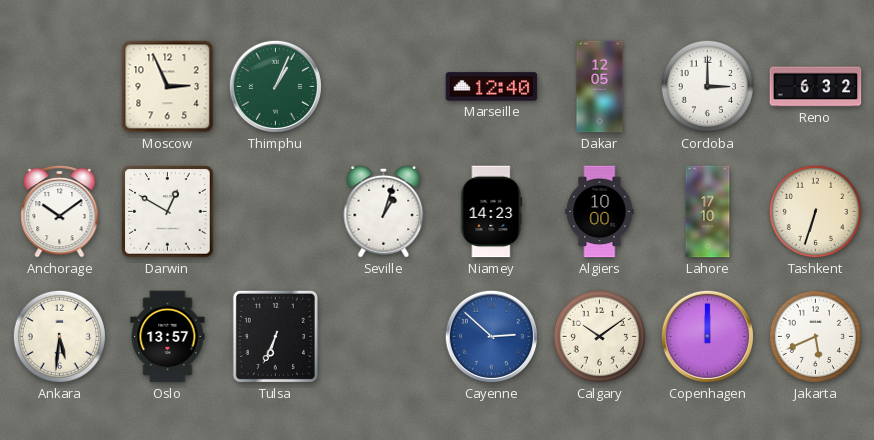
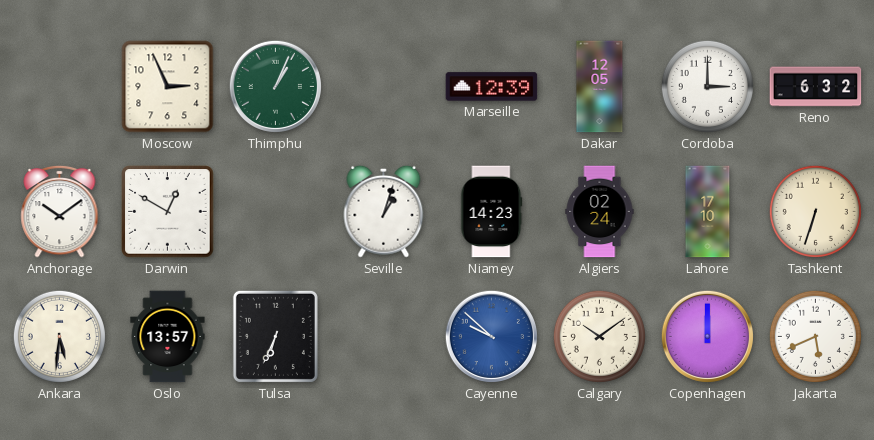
Marseille: 12:40 -> 12:39
Algiers: 10:00 -> 02:24
Cayenne: 2:52 -> 9:52
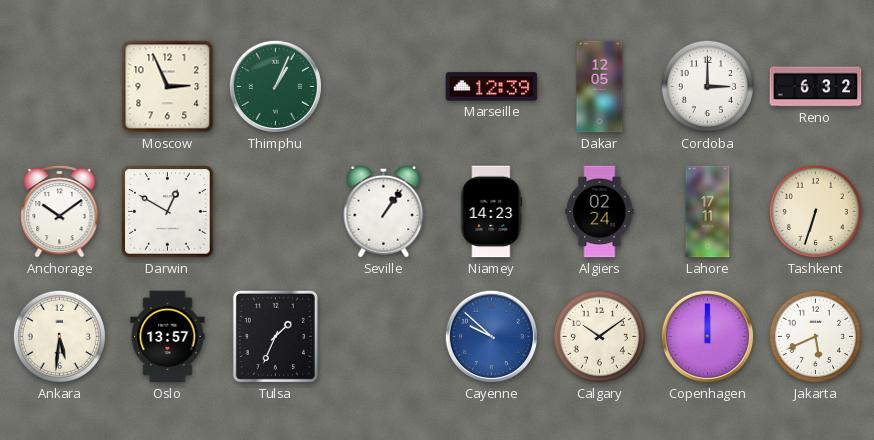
Seville: 1:03 -> 1:06
Lahore: 17:10 -> 17:11
Tulsa: 6:34 -> 1:34
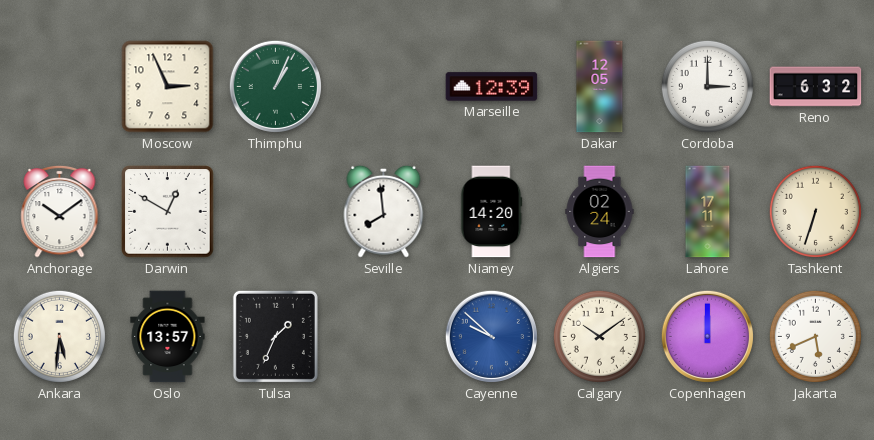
Seville: 1:06 -> 7:59
Niamey: 14:23 -> 14:20
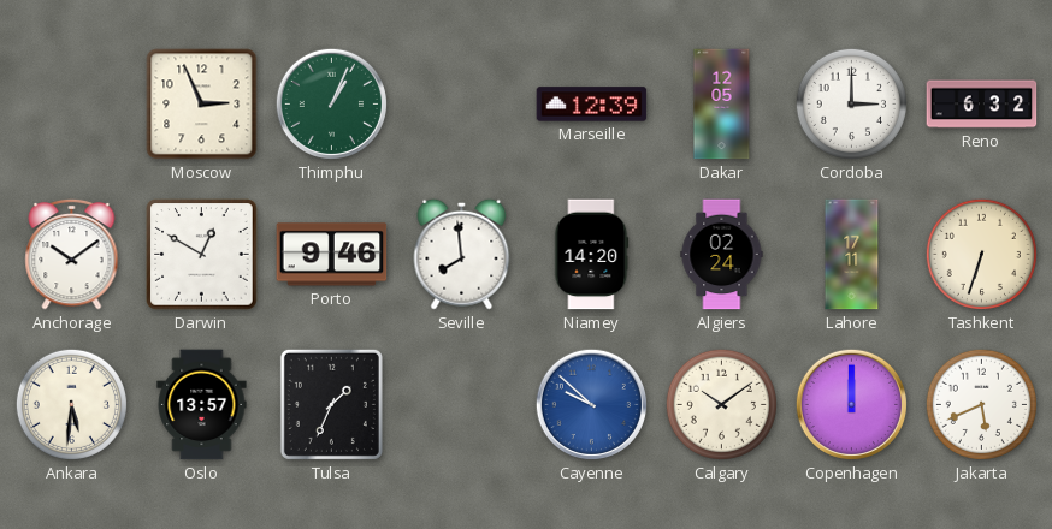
Porto: none -> 9:46
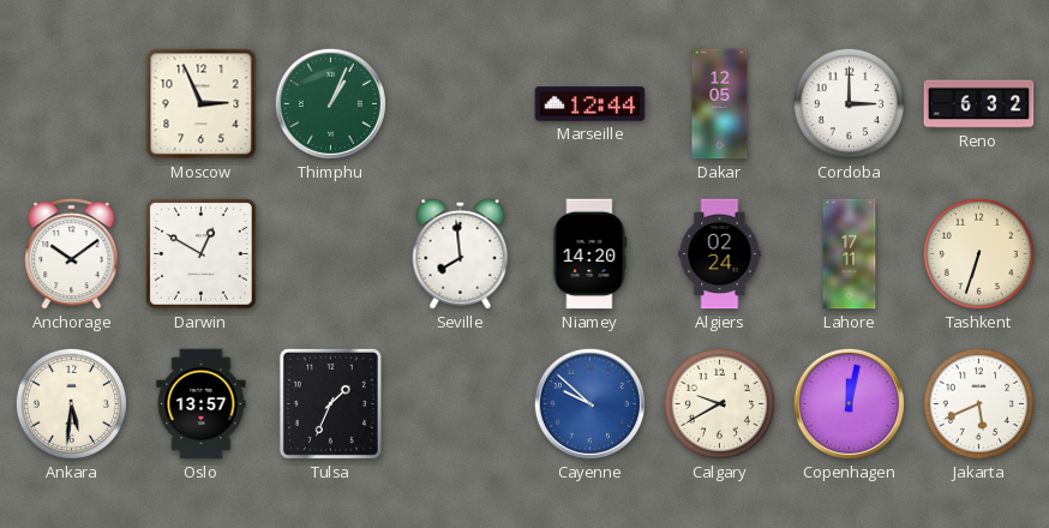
Marseille: 12:39 -> 12:44
Porto: 9:46 -> none
Calgary: 10:09 -> 9:40
Copenhagen: 12:00 -> 12:02
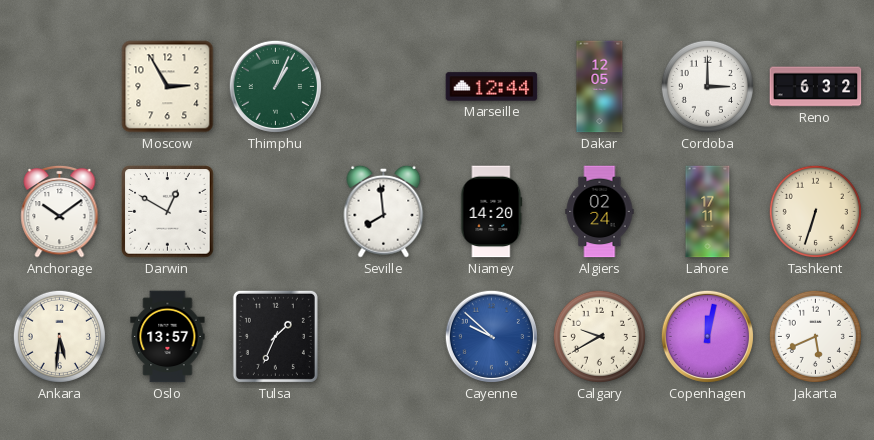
Moscow: 2:56 -> 2:55
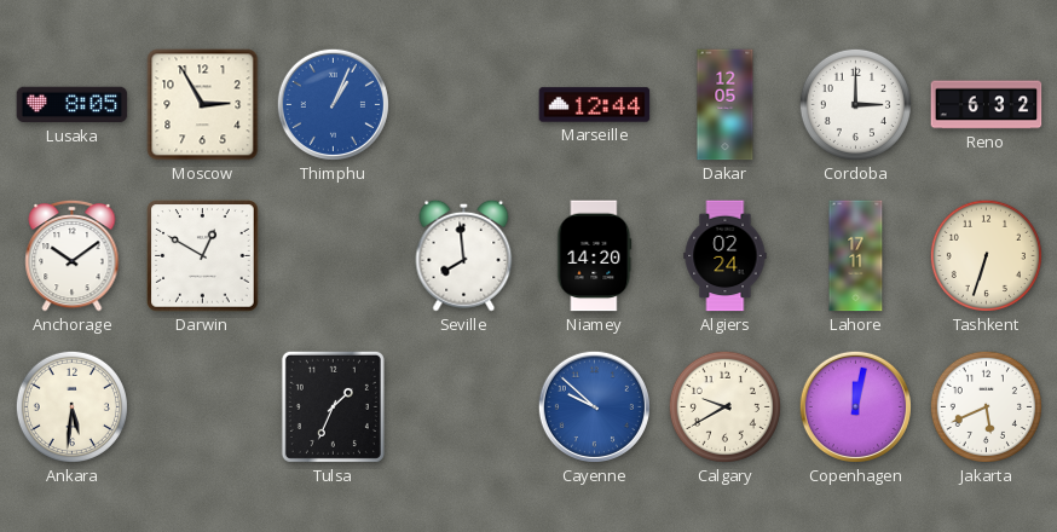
Lusaka: none -> 8:05
Thimphu dial: green -> blue
Oslo: 13:57 -> none
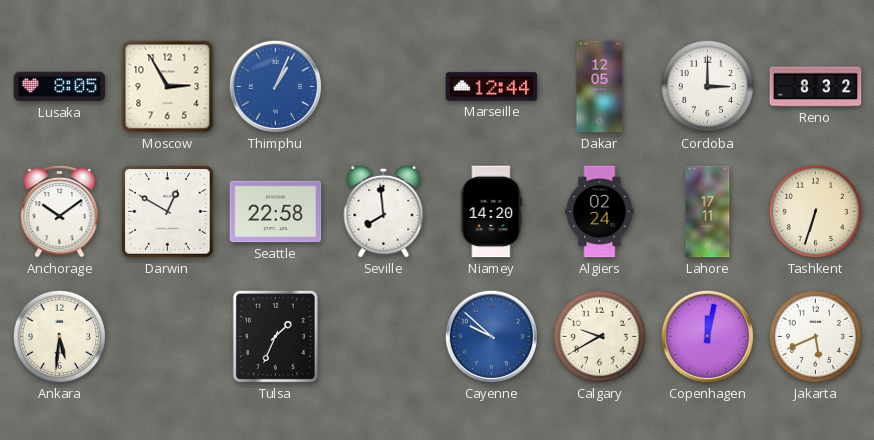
Reno: 6:32 -> 8:32
Seattle: none -> 22:58
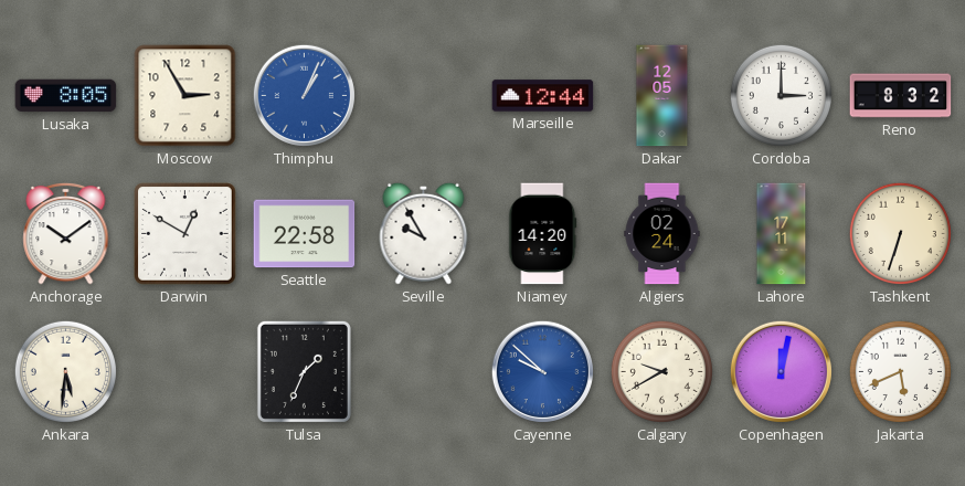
Seville: 7:59 -> 9:55
